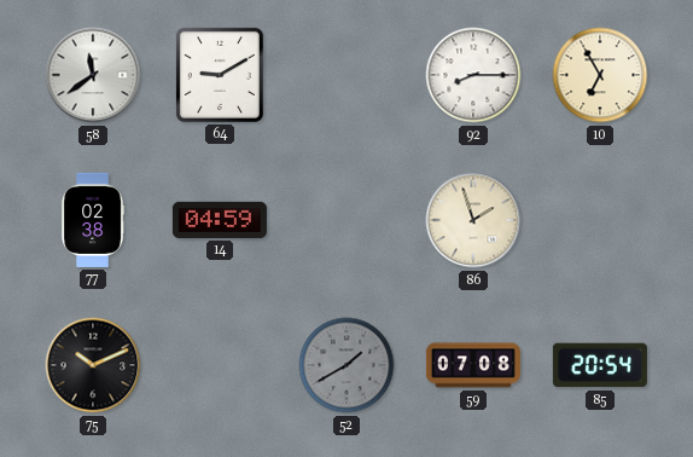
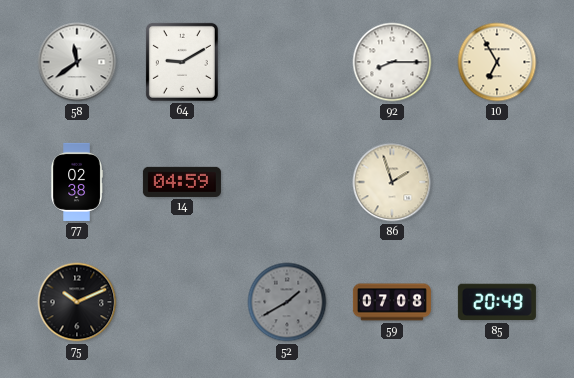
85: 20:54 -> 20:49
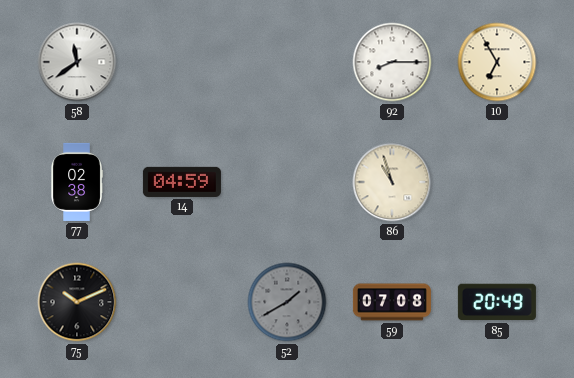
64: 9:10 -> none
86: 1:57 -> 10:57
